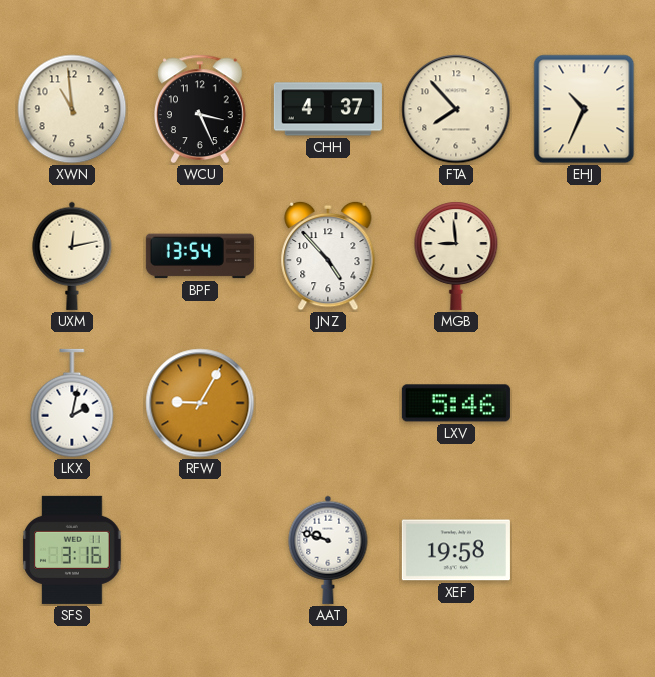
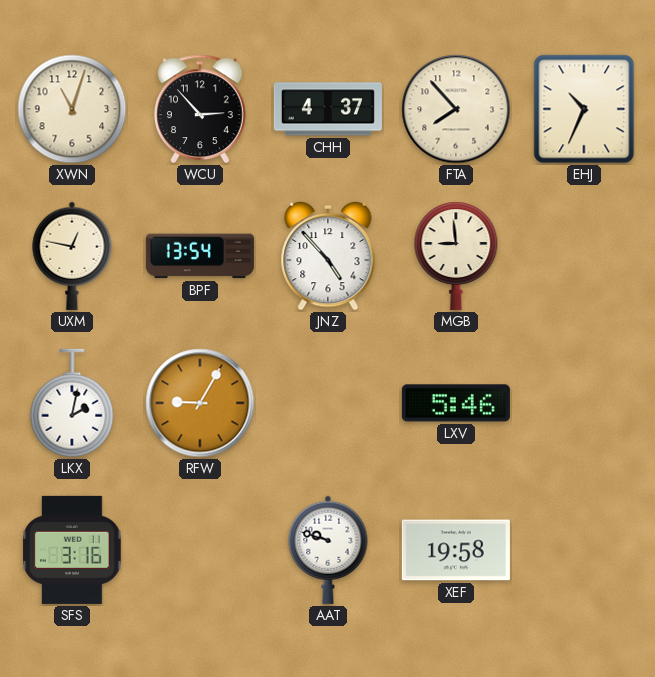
XWN: 10:59 -> 11:03
WCU: 3:26 -> 2:53
UXM: 12:13 -> 12:47
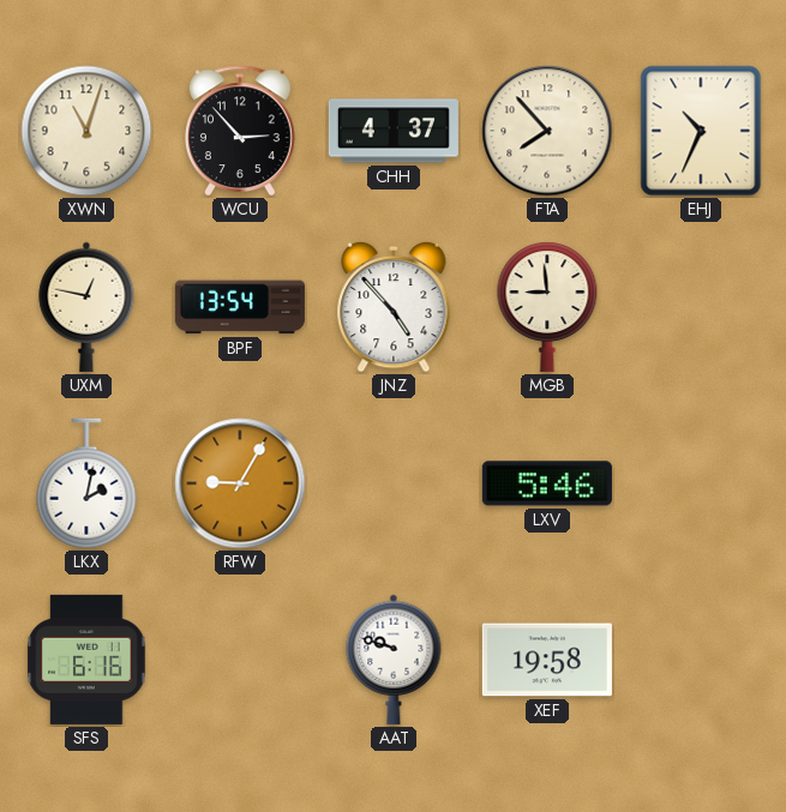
SFS: 3:16 -> 6:16
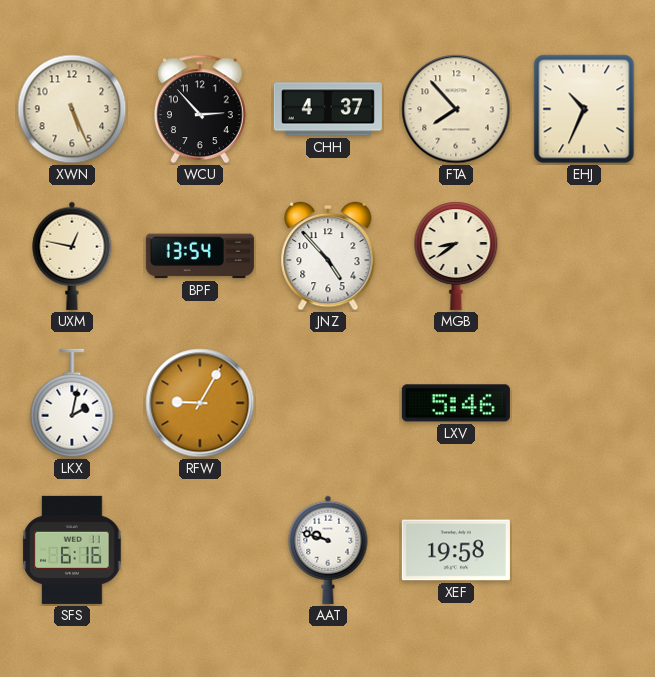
XWN: 11:03 -> 5:26
MGB: 8:59 -> 8:39
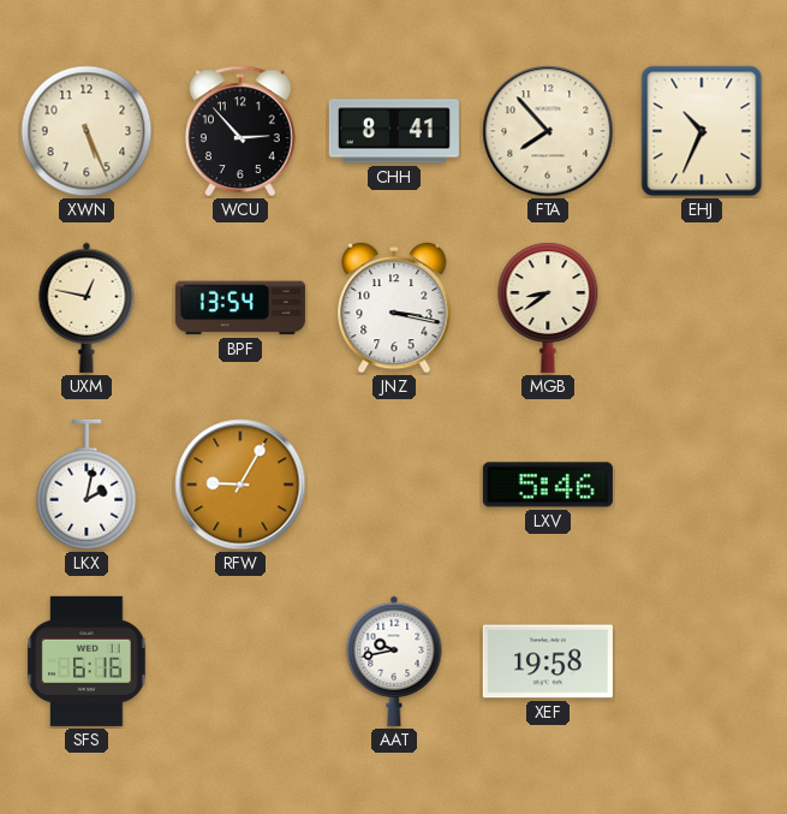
CHH: 4:37 -> 8:41
JNZ: 4:53 -> 3:17
AAT: 9:48 -> 9:43
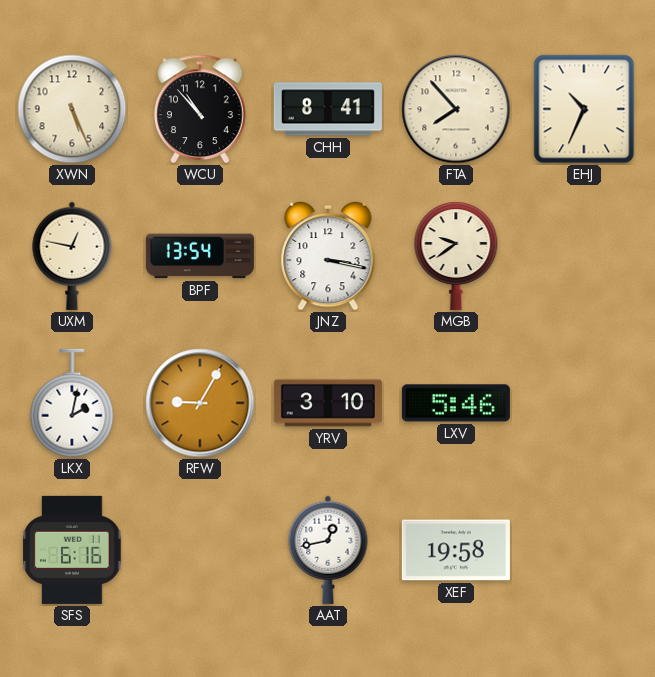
WCU: 2:53 -> 10:53
MGB: 8:39 -> 9:39
YRV: none -> 3:10
AAT: 9:43 -> 12:43
